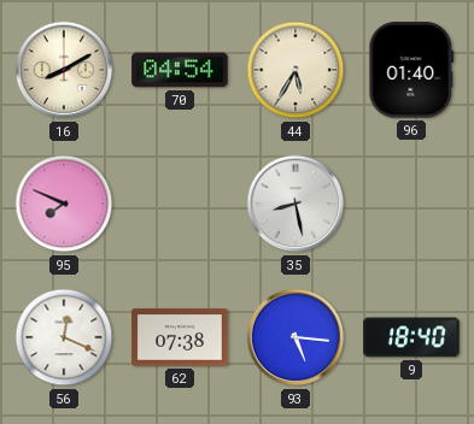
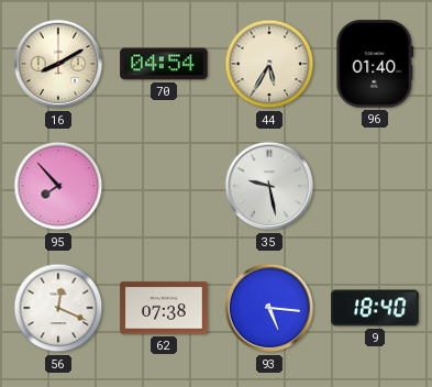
95: 7:49 -> 7:53
35: 8:28 -> 9:28
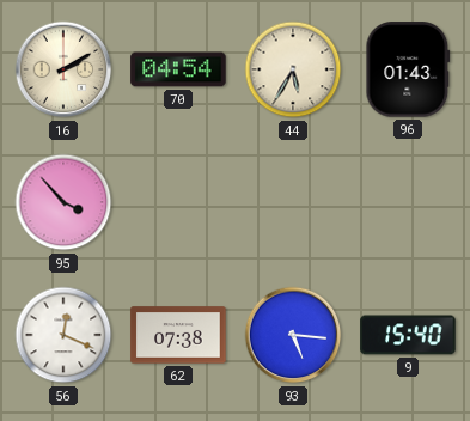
16: 8:10 -> 2:10
96: 01:40 -> 01:43
95: 7:53 -> 3:53
35: 9:28 -> none
9: 18:40 -> 15:40
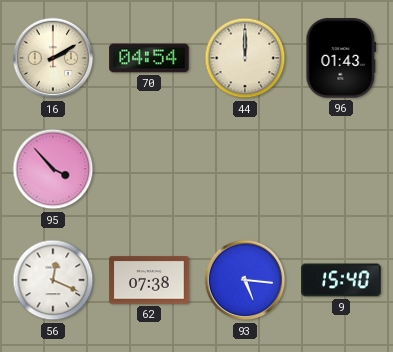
44: 5:35 -> 12:00
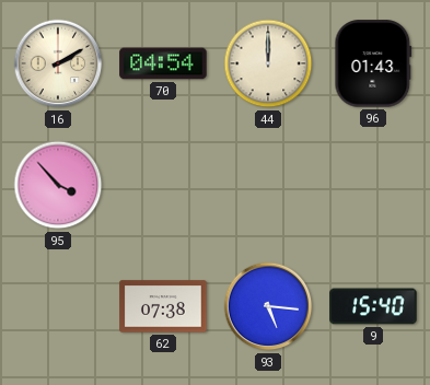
56: 12:19 -> none
